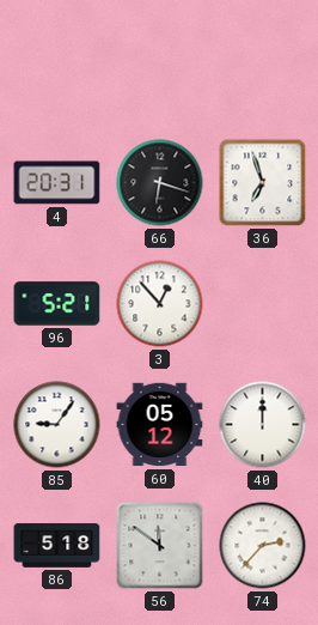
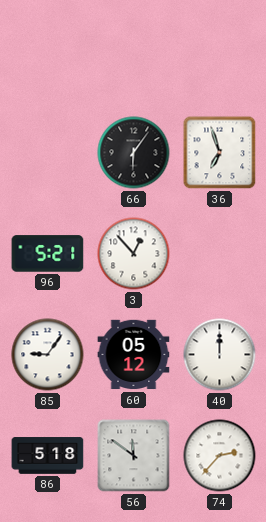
4: 20:31 -> none
66: 6:18 -> 6:06
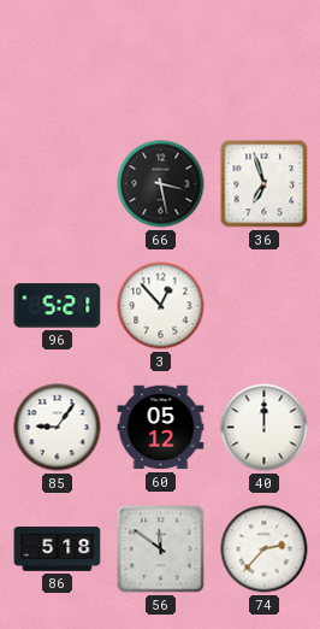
66: 6:06 -> 3:28
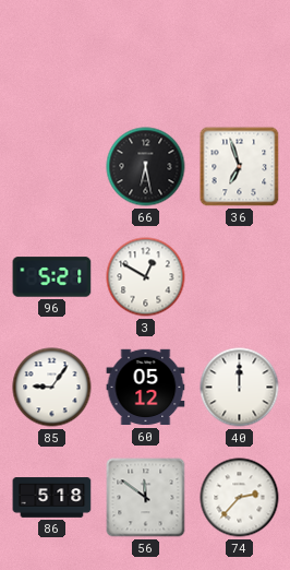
66: 3:28 -> 6:28
3: 12:53 -> 12:50
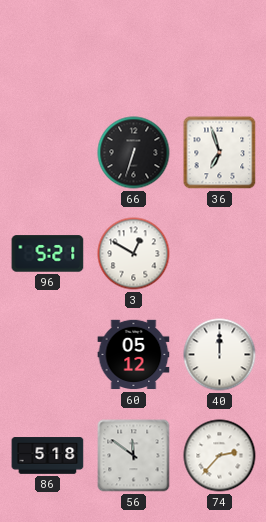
66: 6:28 -> 6:33
85: 9:06 -> none
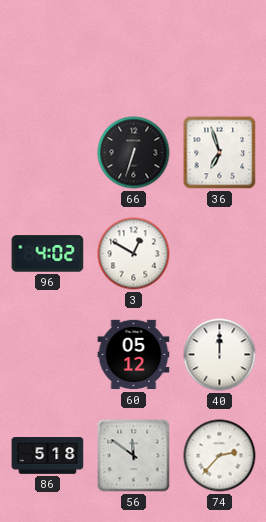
96: 5:21 -> 4:02
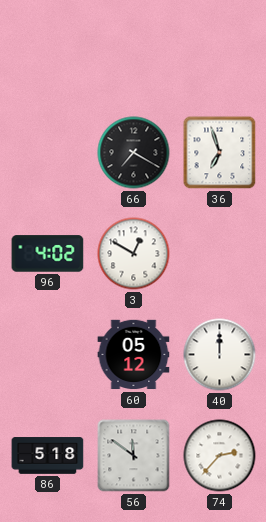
66: 6:33 -> 7:20
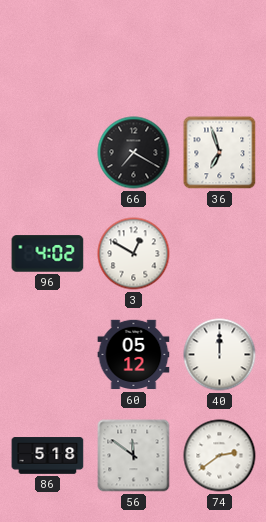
74: 2:37 -> 2:39
